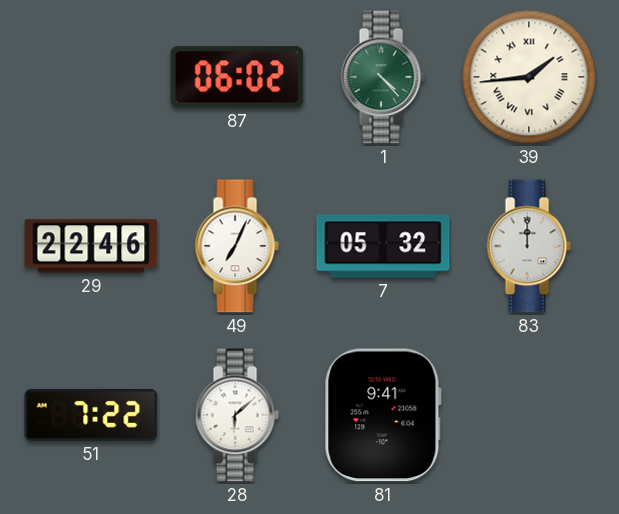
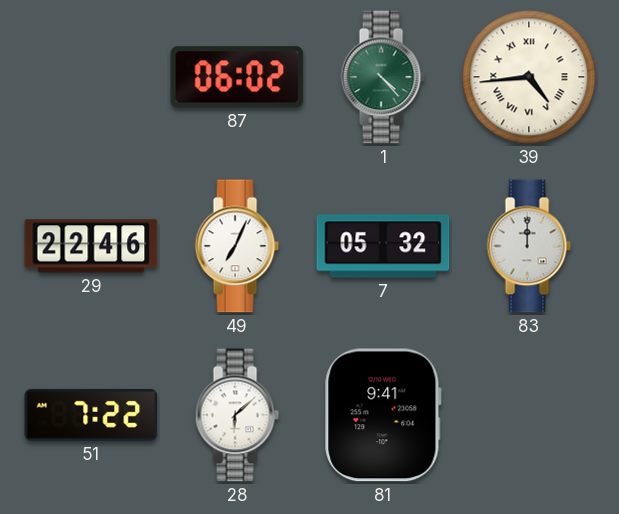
39: 1:44 -> 4:44
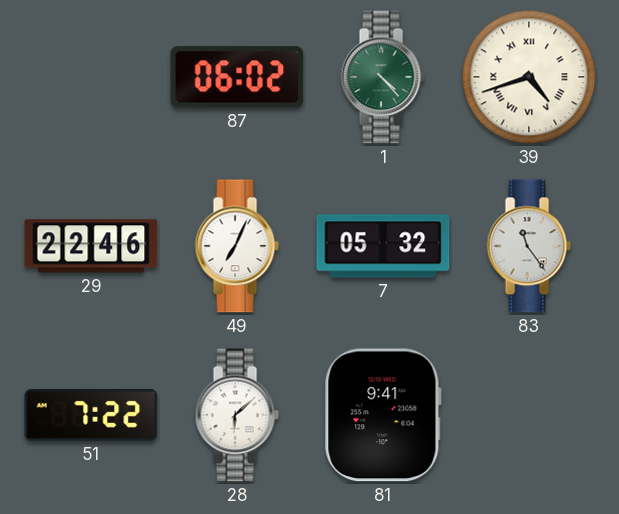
39: 4:44 -> 4:42
83: 12:00 -> 11:24
